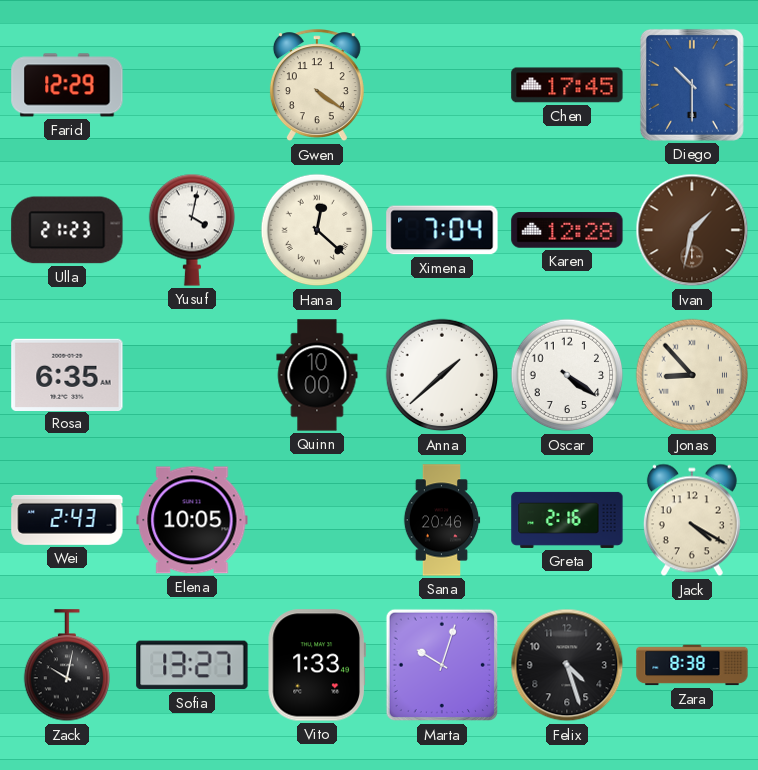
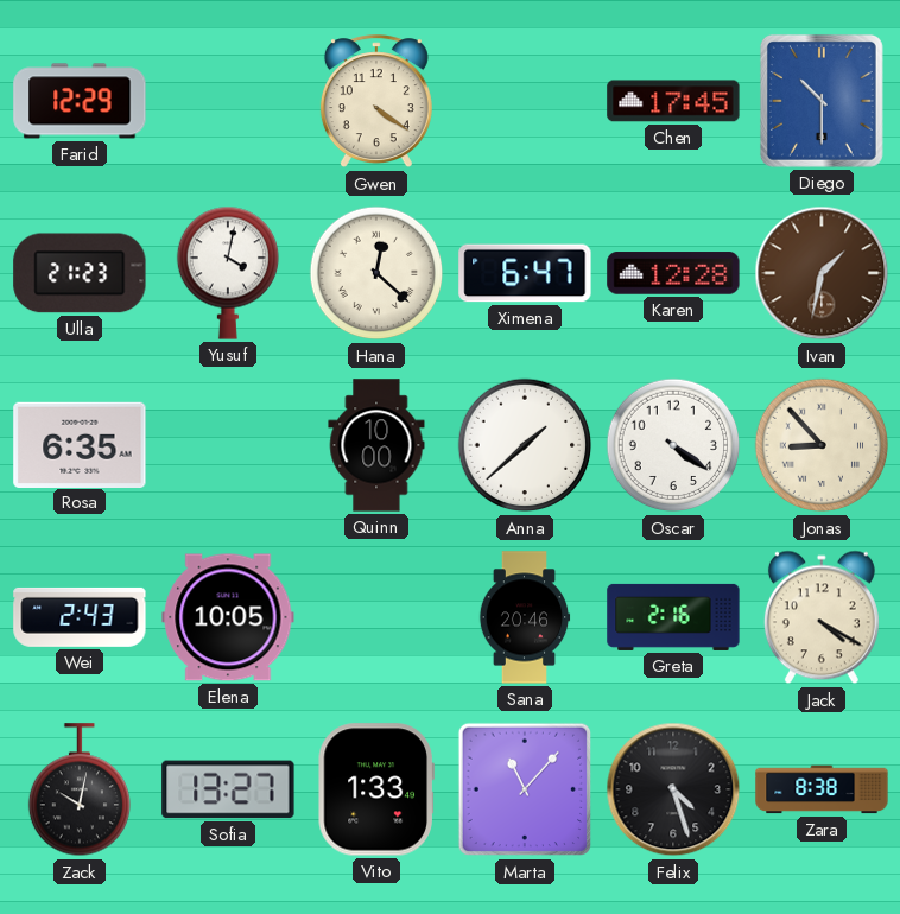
Ximena: 7:04 -> 6:47
Marta: 10:03 -> 11:07
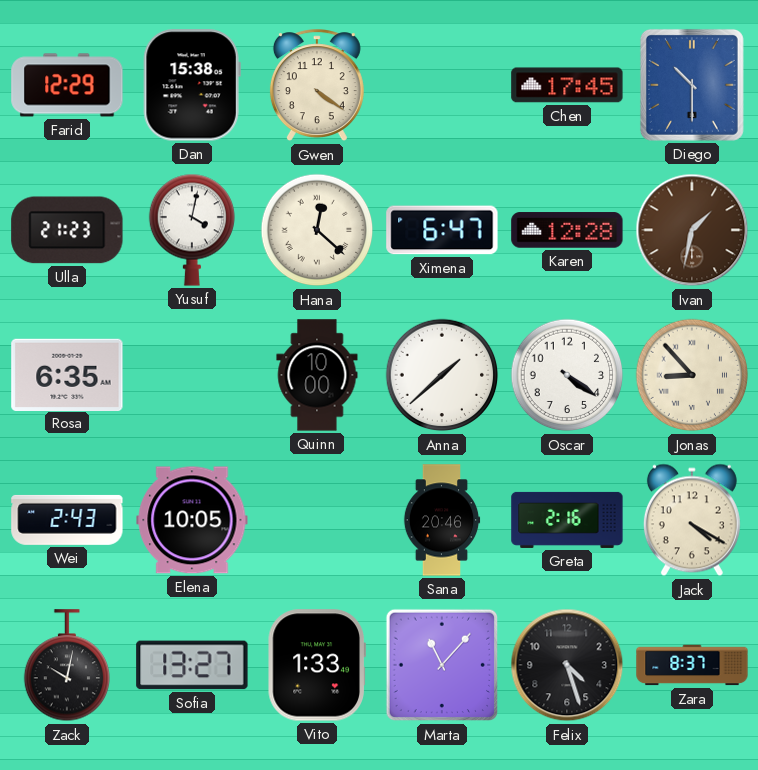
Dan: none -> 15:38
Zara: 8:38 -> 8:37
